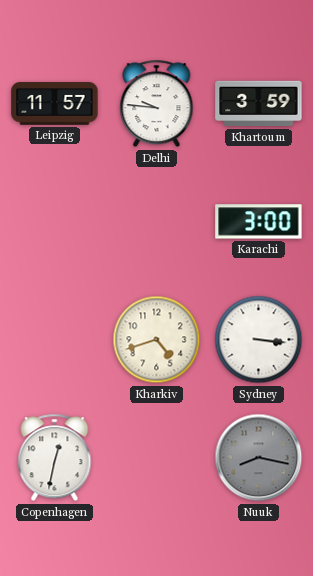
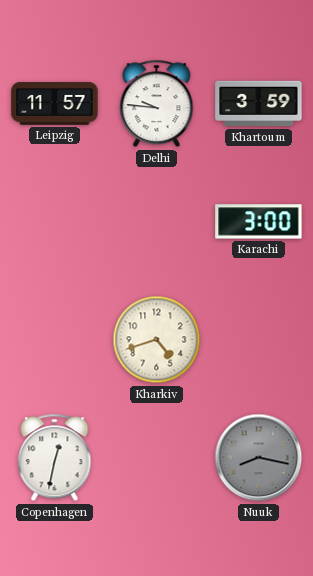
Sydney: 3:16 -> none
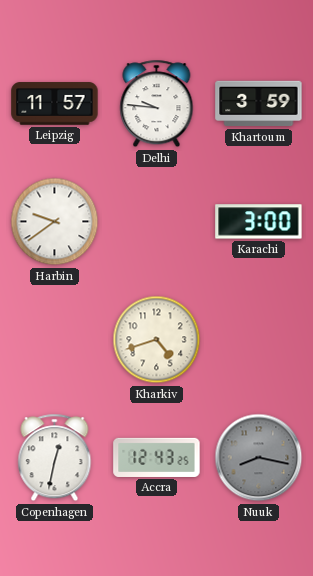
Harbin: none -> 9:39
Accra: none -> 12:43
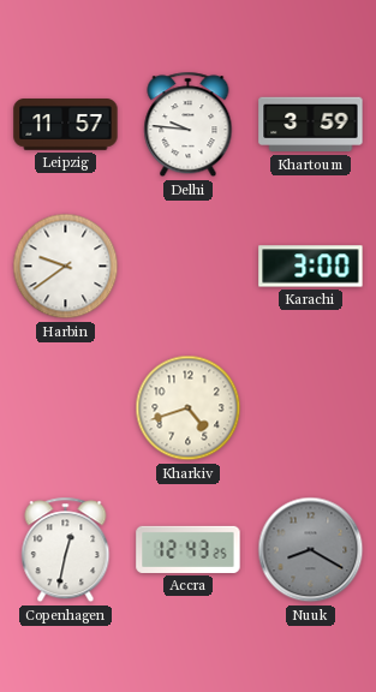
Nuuk: 8:17 -> 8:20
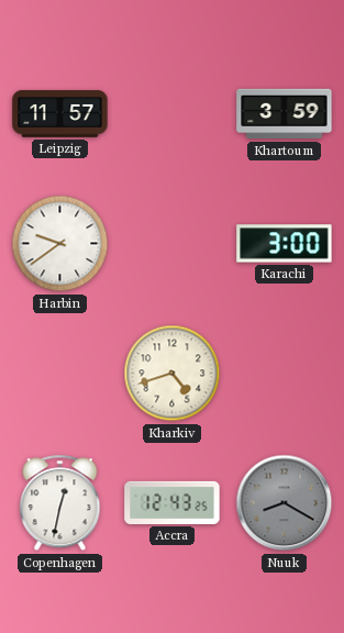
Delhi: 9:46 -> none
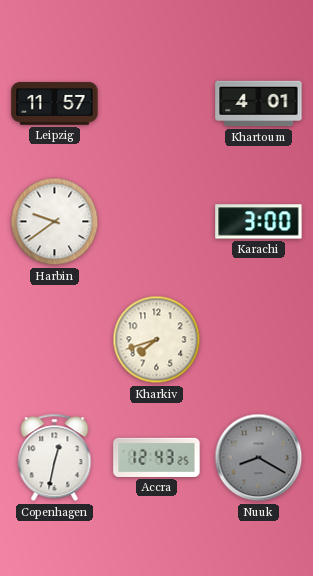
Khartoum: 3:59 -> 4:01
Kharkiv: 4:42 -> 7:42
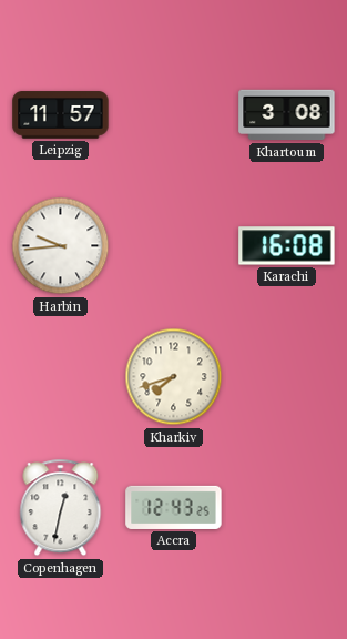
Khartoum: 4:01 -> 3:08
Harbin: 9:39 -> 9:44
Karachi: 3:00 -> 16:08
Nuuk: 8:20 -> none
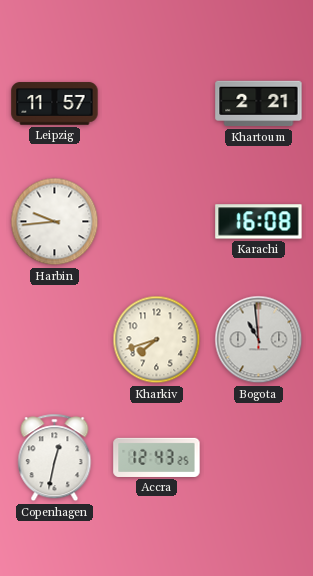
Khartoum: 3:08 -> 2:21
Bogota: none -> 10:59
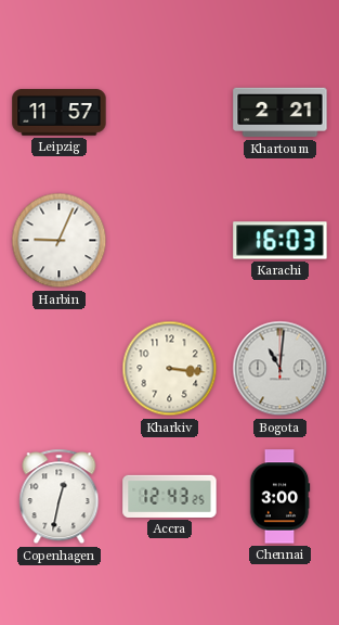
Harbin: 9:44 -> 9:04
Karachi: 16:08 -> 16:03
Kharkiv: 7:42 -> 3:16
Bogota: 10:59 -> 11:01
Chennai: none -> 3:00
